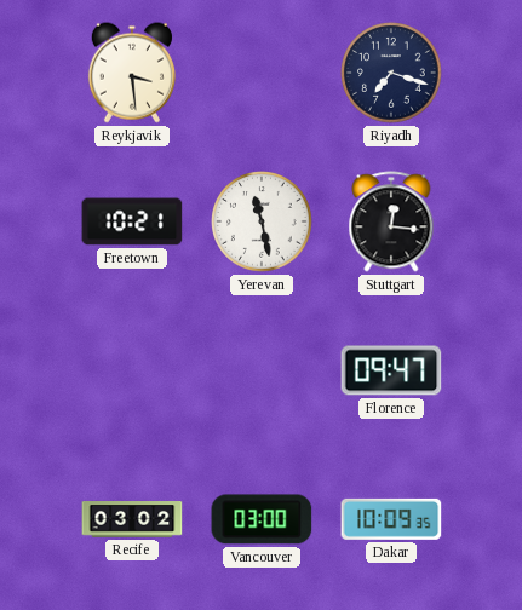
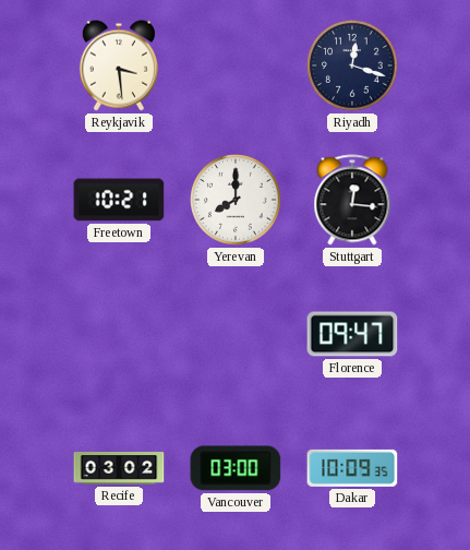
Riyadh: 7:18 -> 12:18
Yerevan: 11:28 -> 8:00
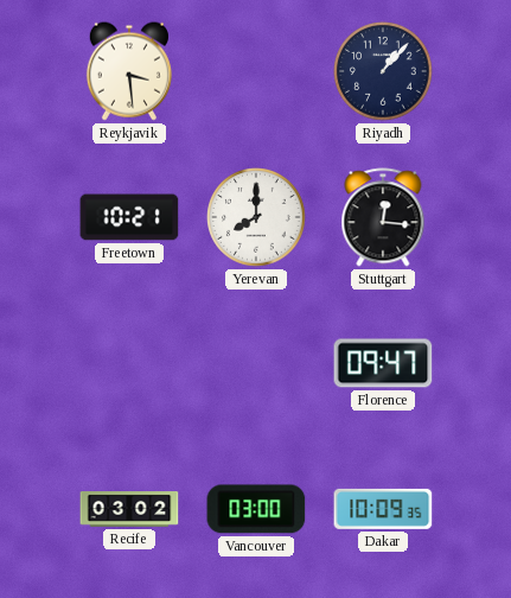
Riyadh: 12:18 -> 1:07
